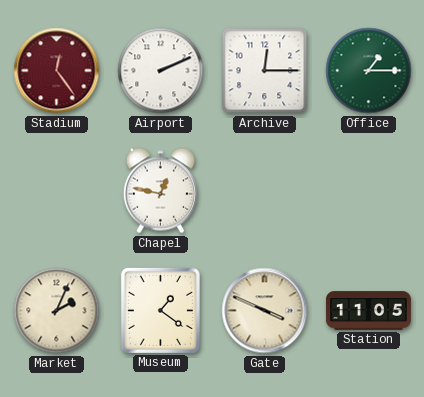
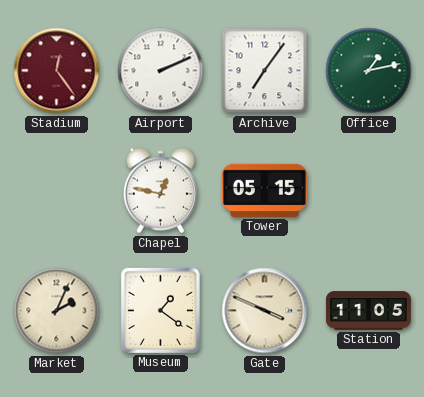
Archive: 12:15 -> 7:06
Office: 1:15 -> 1:13
Tower: none -> 05:15
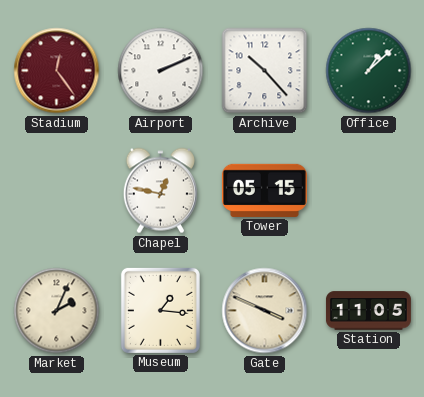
Archive: 7:06 -> 10:23
Office: 1:13 -> 1:08
Museum: 1:21 -> 1:16
